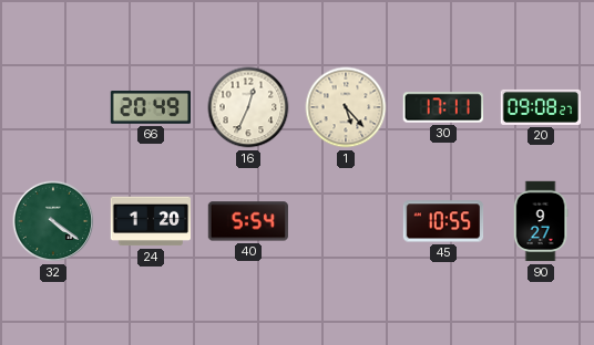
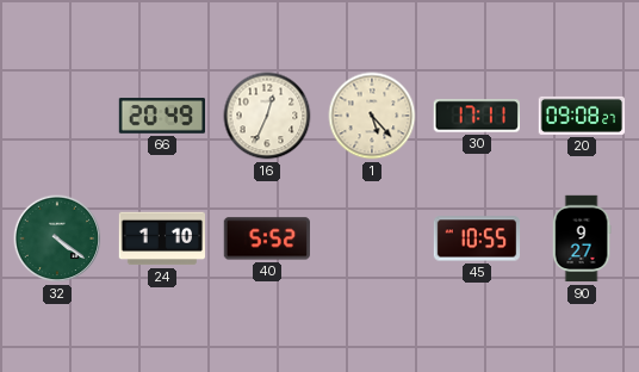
24: 1:20 -> 1:10
40: 5:54 -> 5:52
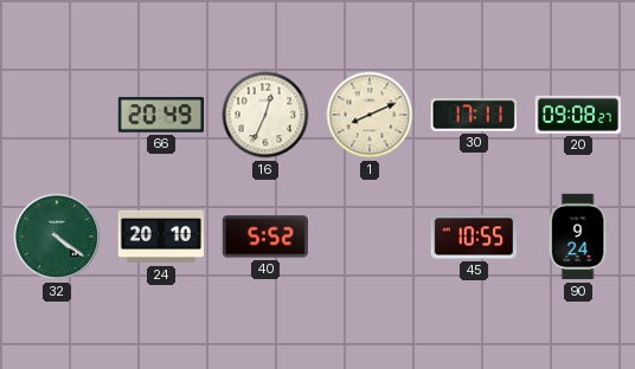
1: 5:23 -> 8:11
24: 1:10 -> 20:10
90: 9:27 -> 9:24
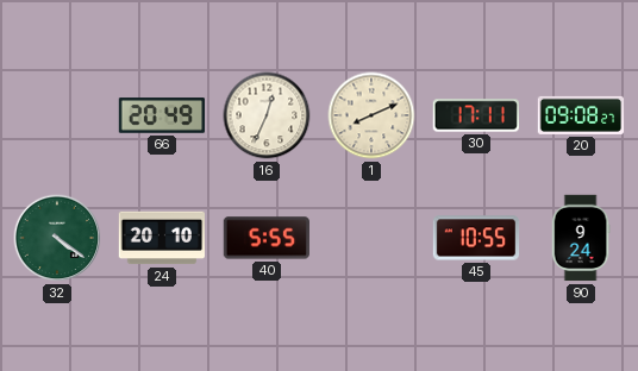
40: 5:52 -> 5:55
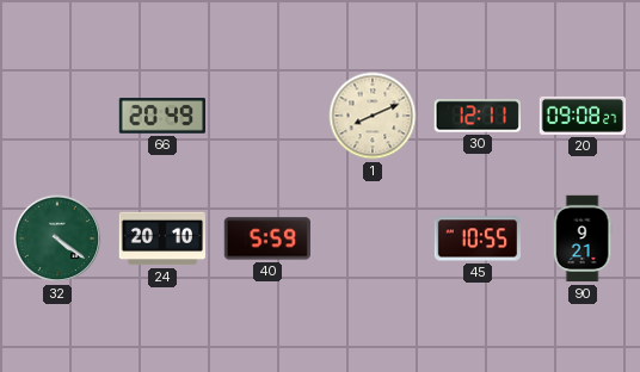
16: 12:34 -> none
30: 17:11 -> 12:11
40: 5:55 -> 5:59
90: 9:24 -> 9:21
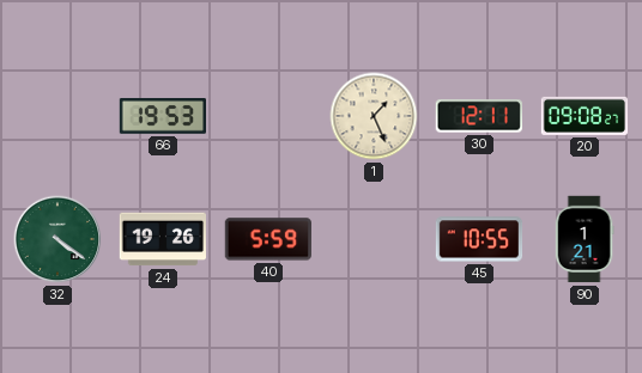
66: 20:49 -> 19:53
1: 8:11 -> 1:26
24: 20:10 -> 19:26
90: 9:21 -> 1:21
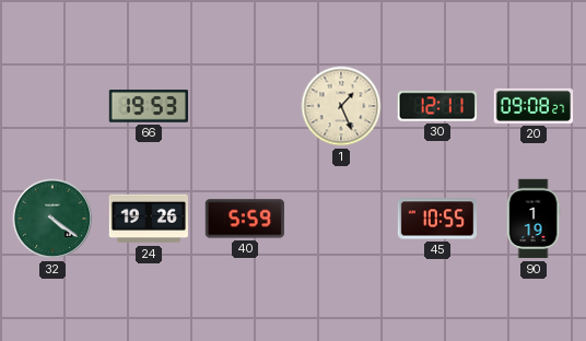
90: 1:21 -> 1:19
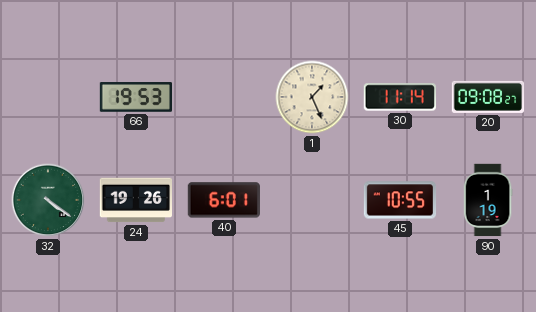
30: 12:11 -> 11:14
40: 5:59 -> 6:01
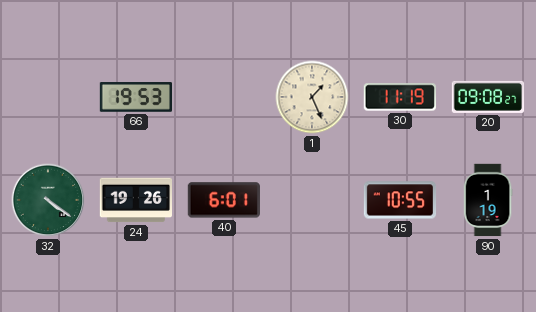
30: 11:14 -> 11:19
